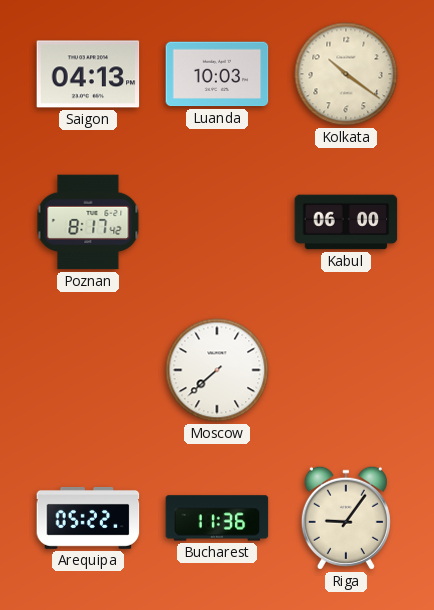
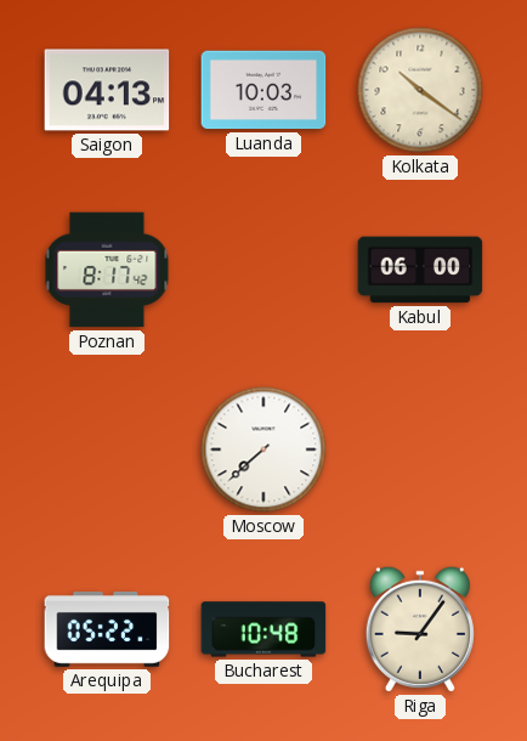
Bucharest: 11:36 -> 10:48
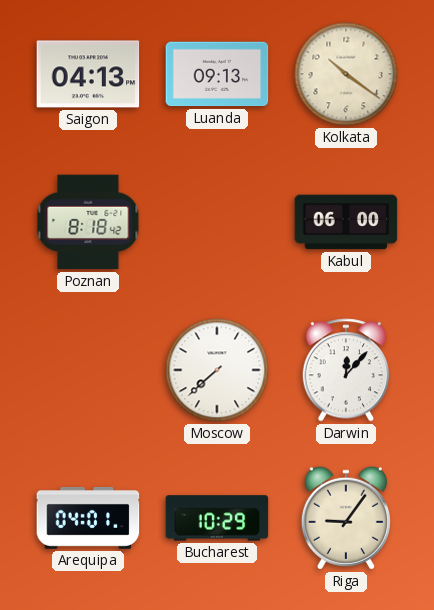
Luanda: 10:03 -> 09:13
Poznan: 8:17 -> 8:18
Darwin: none -> 12:07
Arequipa: 05:22 -> 04:01
Bucharest: 10:48 -> 10:29
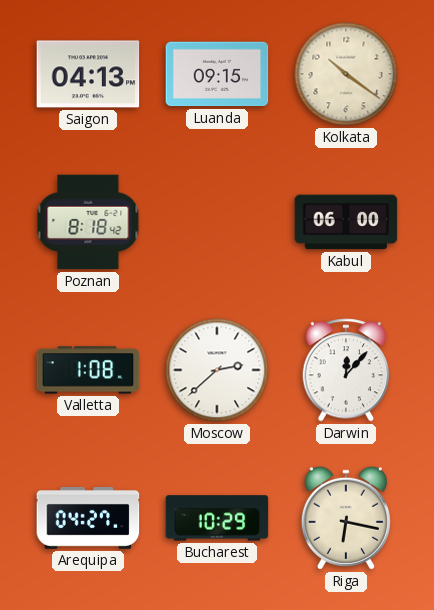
Luanda: 09:13 -> 09:15
Valletta: none -> 1:08
Moscow: 7:38 -> 2:38
Arequipa: 04:01 -> 04:27
Riga: 9:06 -> 6:17
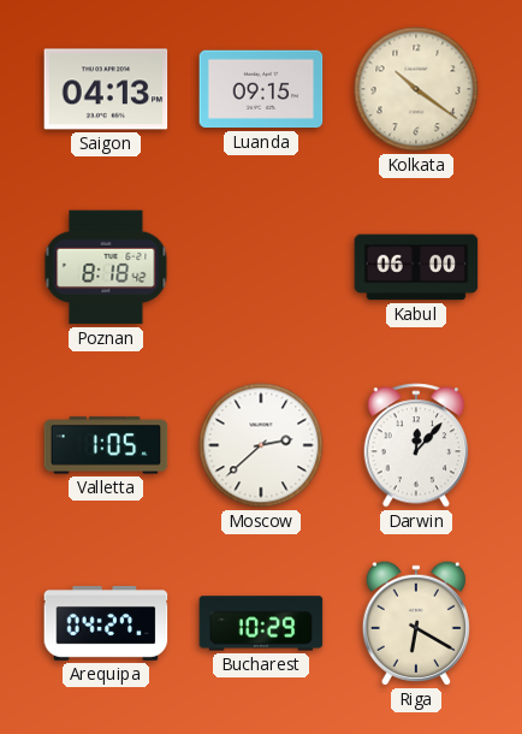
Valletta: 1:08 -> 1:05
Riga: 6:17 -> 6:20
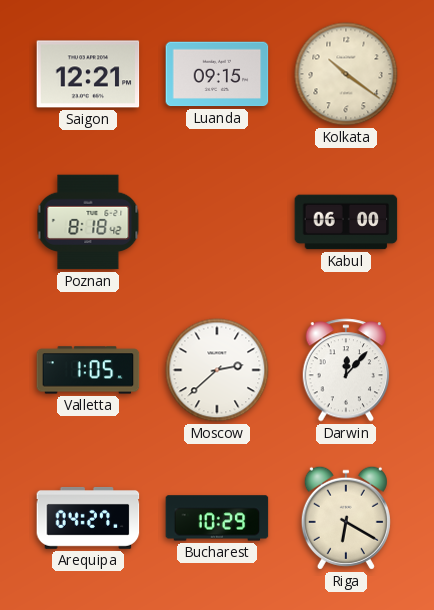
Saigon: 04:13 -> 12:21
